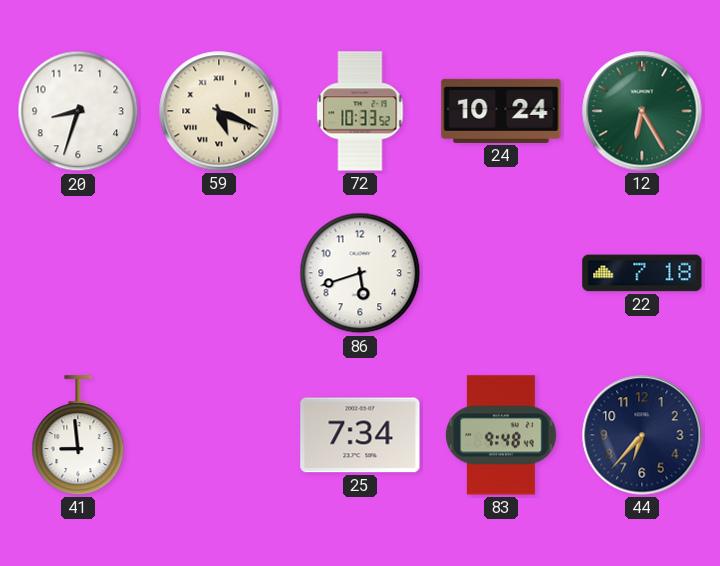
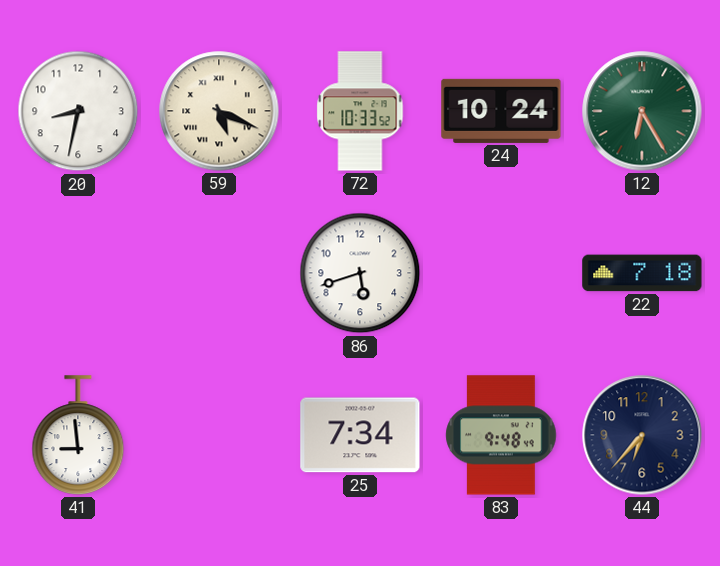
20: 8:33 -> 8:32
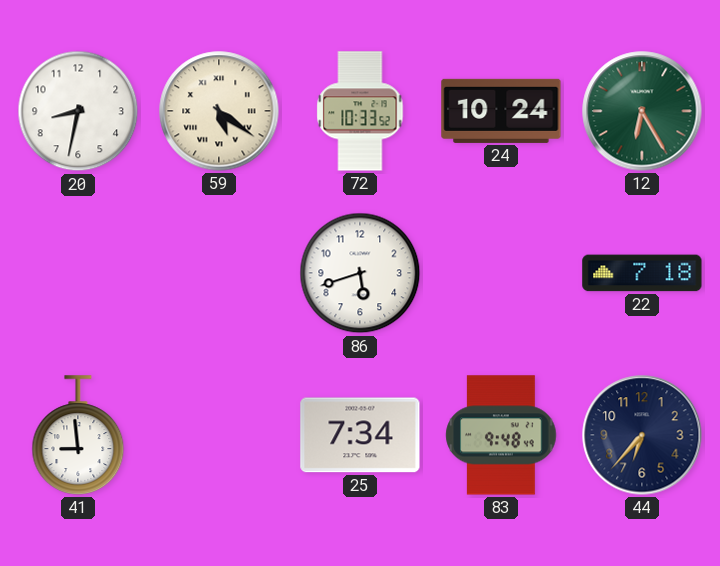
59: 5:19 -> 5:21
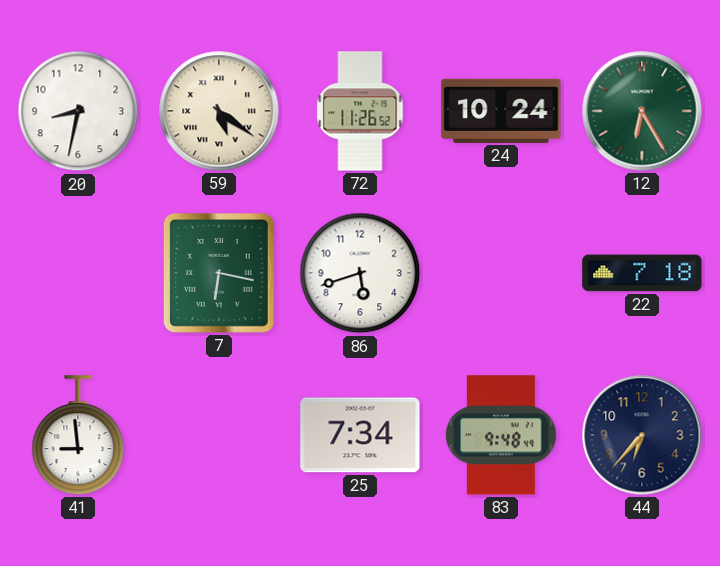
72: 10:33 -> 11:26
7: none -> 6:17
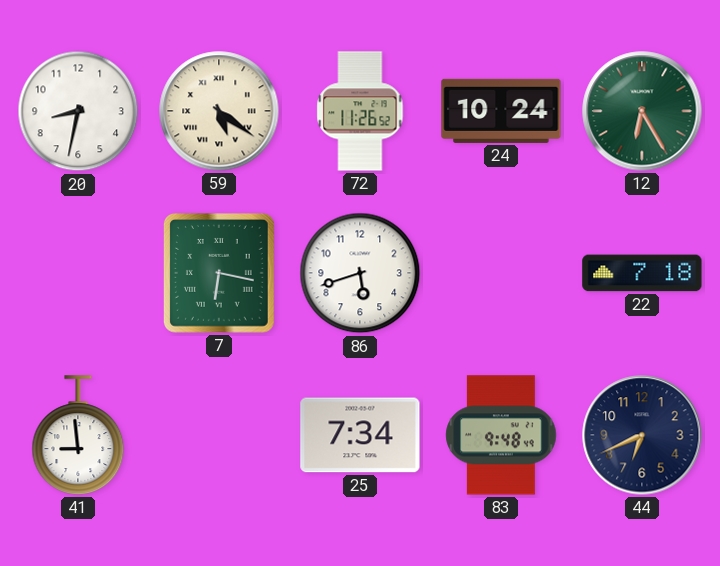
44: 6:37 -> 6:41
